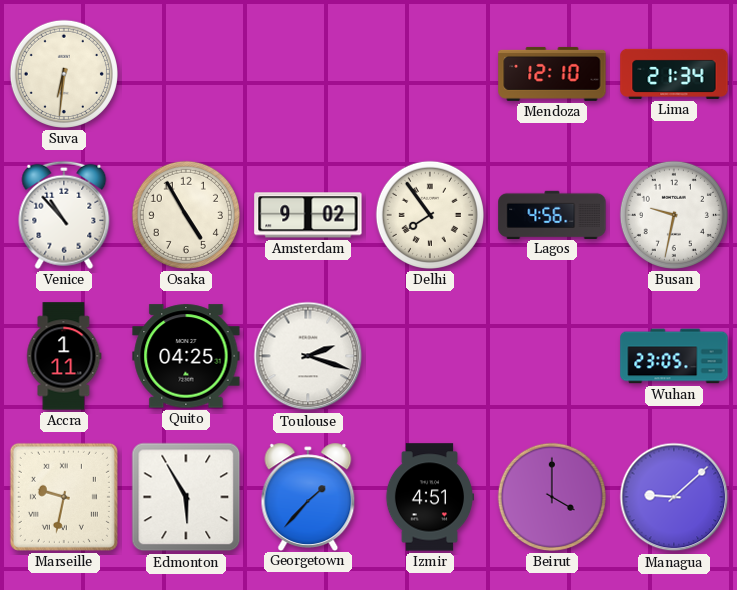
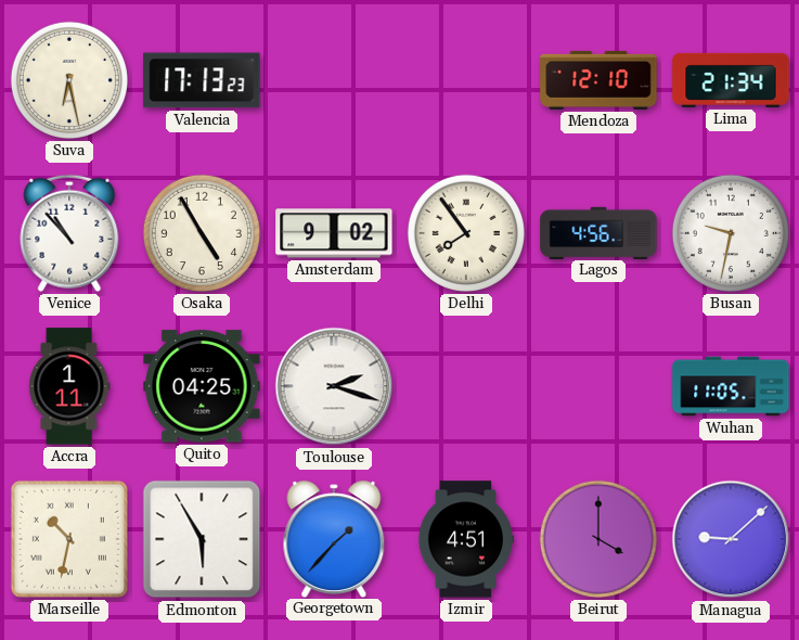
Suva: 6:31 -> 6:28
Valencia: none -> 17:13
Wuhan: 23:05 -> 11:05
Marseille: 9:32 -> 10:32
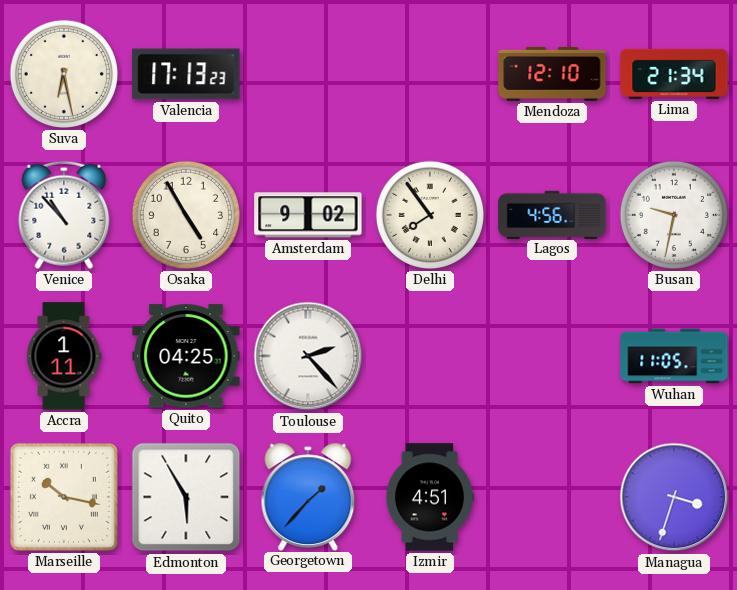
Toulouse: 2:18 -> 2:23
Marseille: 10:32 -> 10:17
Beirut: 4:00 -> none
Managua: 9:08 -> 3:33
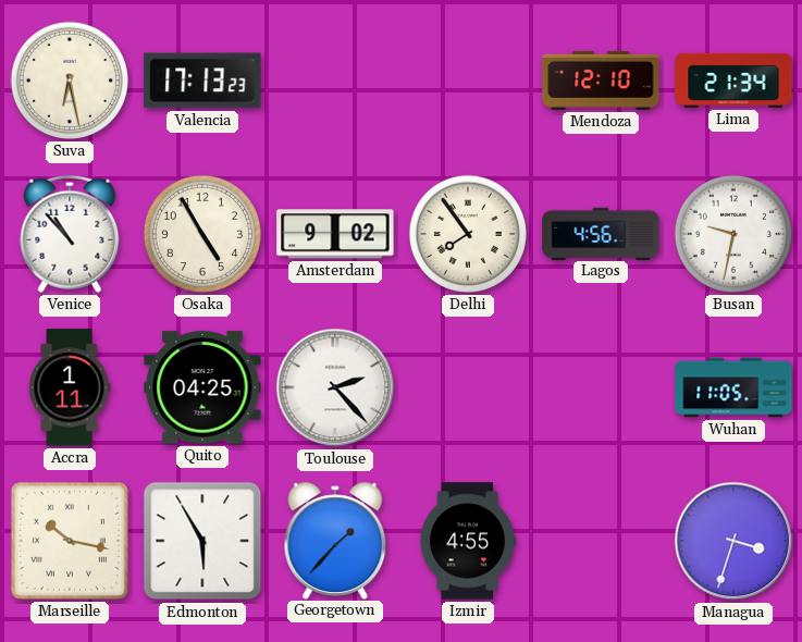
Izmir: 4:51 -> 4:55
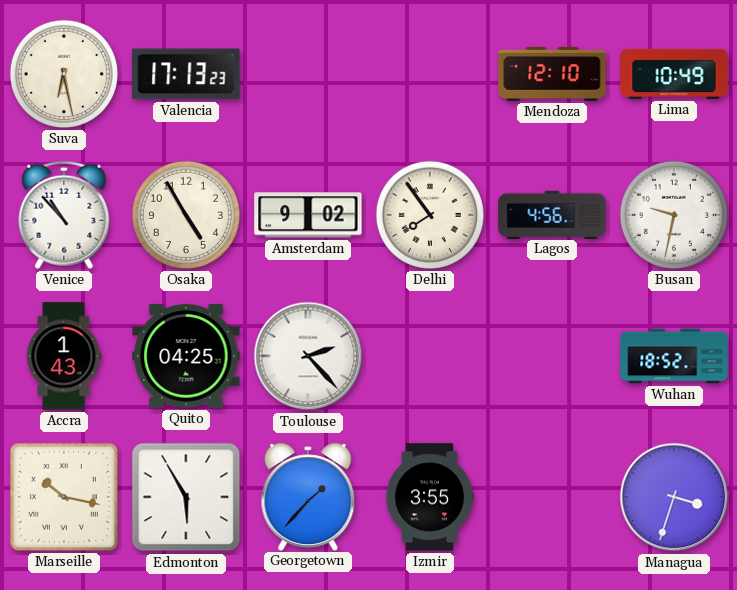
Lima: 21:34 -> 10:49
Accra: 1:11 -> 1:43
Wuhan: 11:05 -> 18:52
Izmir: 4:55 -> 3:55
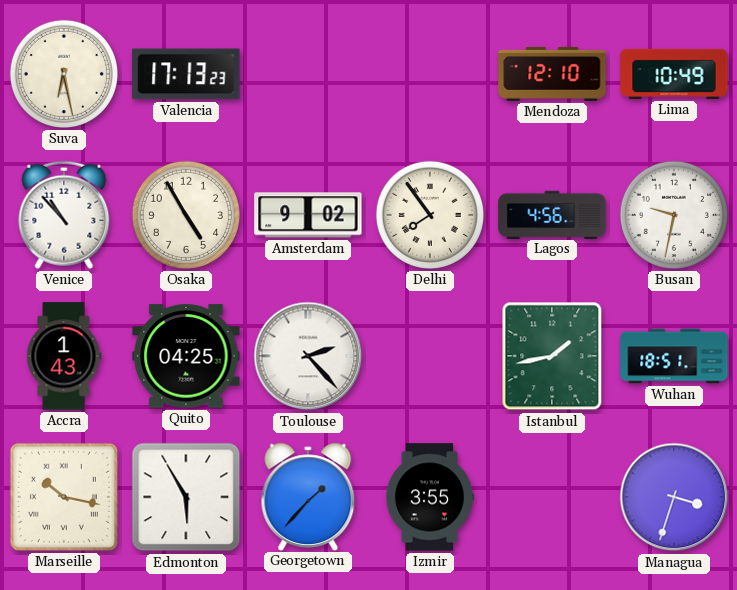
Istanbul: none -> 1:43
Wuhan: 18:52 -> 18:51
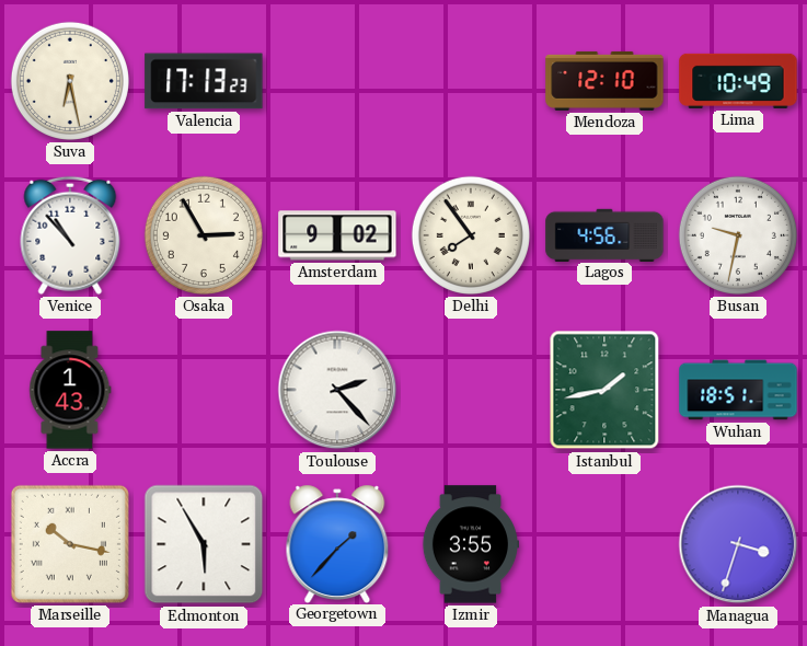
Osaka: 4:55 -> 2:55
Quito: 04:25 -> none
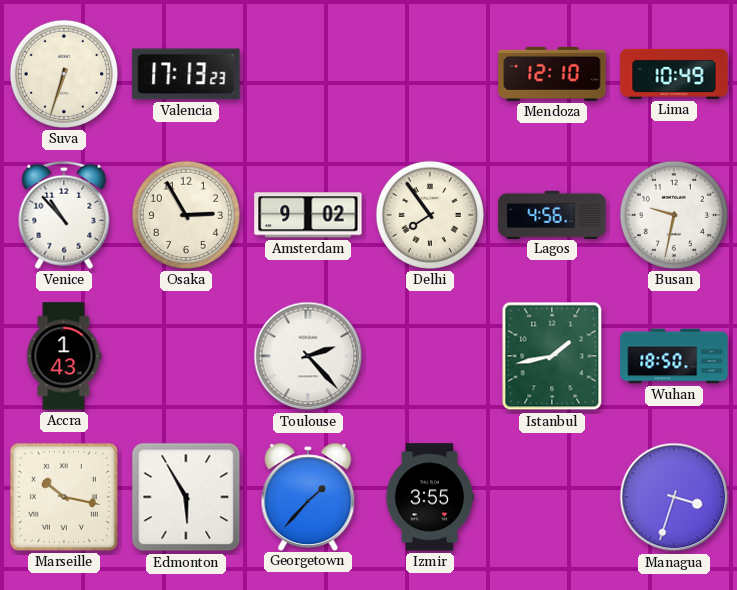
Suva: 6:28 -> 6:33
Wuhan: 18:51 -> 18:50
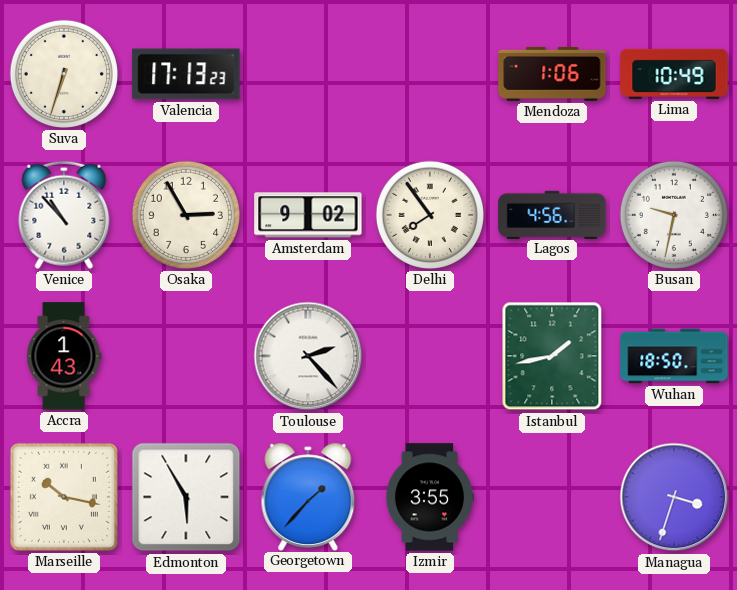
Mendoza: 12:10 -> 1:06
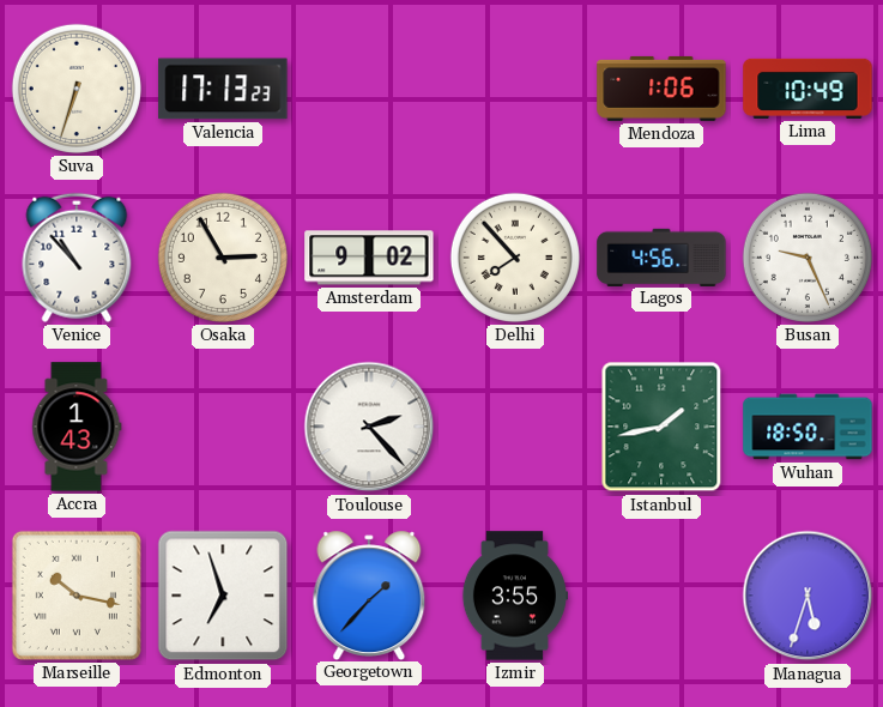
Delhi: 7:54 -> 7:53
Busan: 9:32 -> 9:26
Edmonton: 5:55 -> 6:57
Managua: 3:33 -> 5:33
